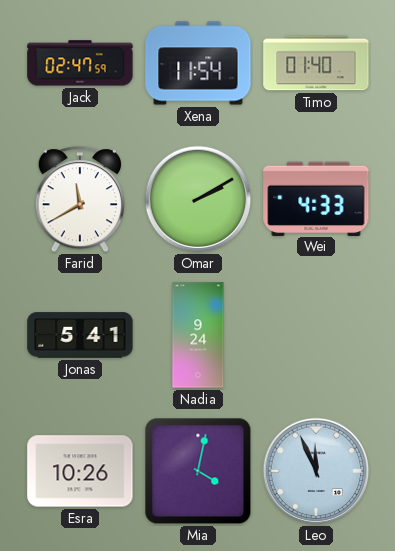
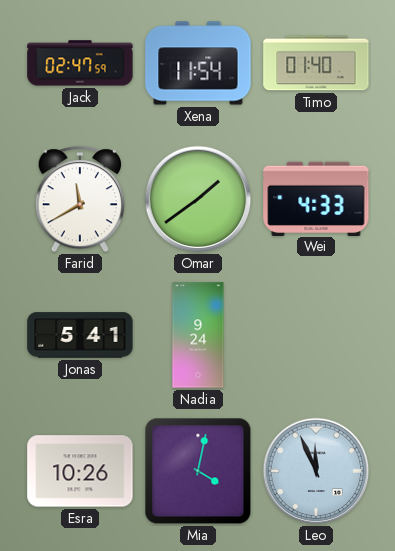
Omar: 2:10 -> 1:39
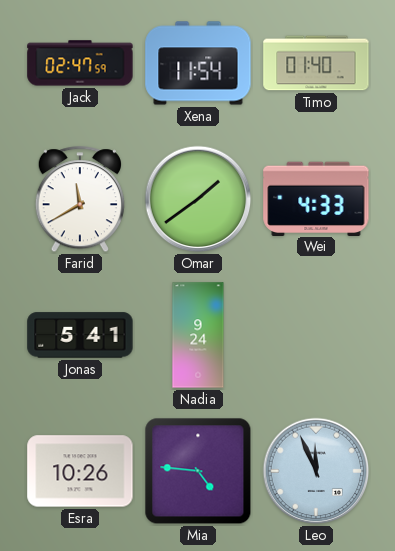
Mia: 4:02 -> 4:46
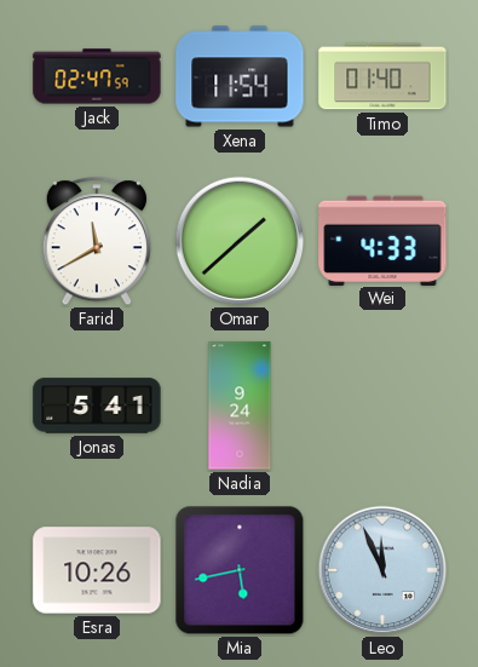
Omar: 1:39 -> 1:38
Mia: 4:46 -> 5:43
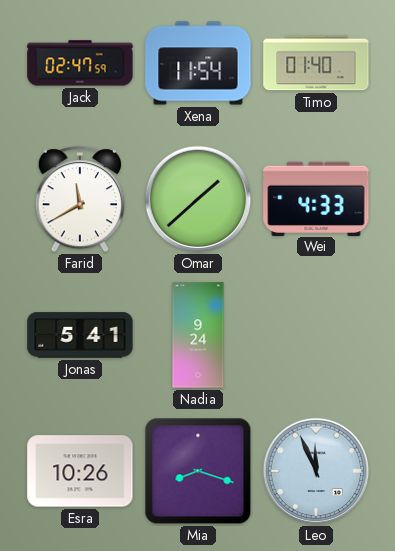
Mia: 5:43 -> 8:18
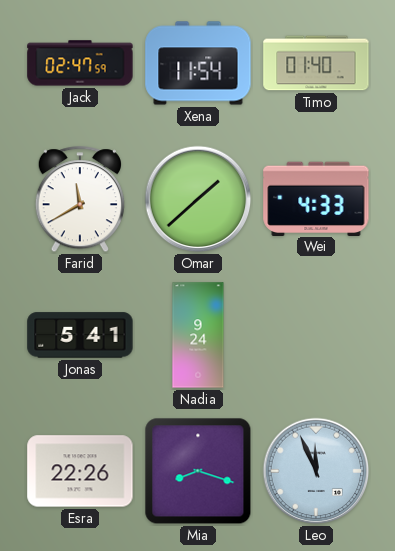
Esra: 10:26 -> 22:26
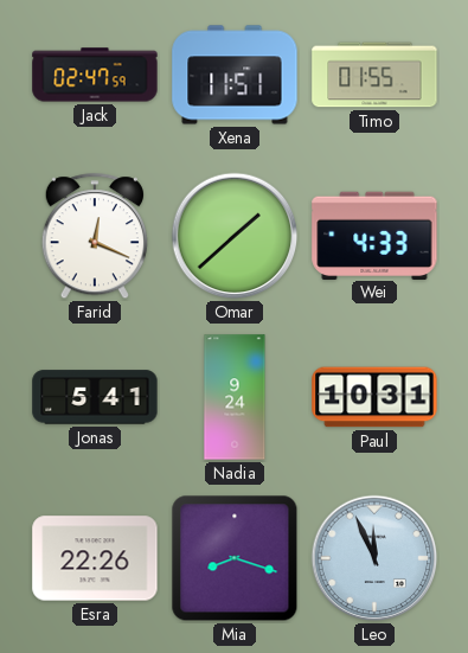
Xena: 11:54 -> 11:51
Timo: 01:40 -> 01:55
Farid: 11:40 -> 12:19
Paul: none -> 10:31
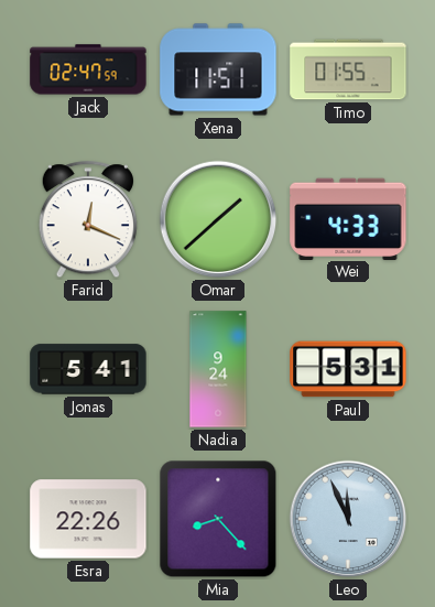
Paul: 10:31 -> 5:31
Mia: 8:18 -> 8:23
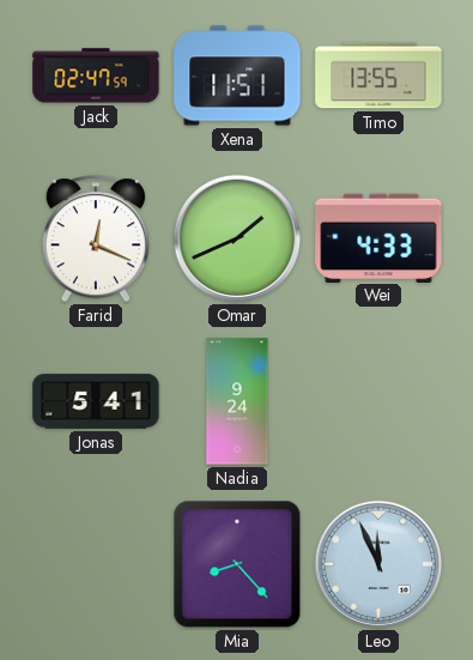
Timo: 01:55 -> 13:55
Omar: 1:38 -> 1:41
Paul: 5:31 -> none
Esra: 22:26 -> none
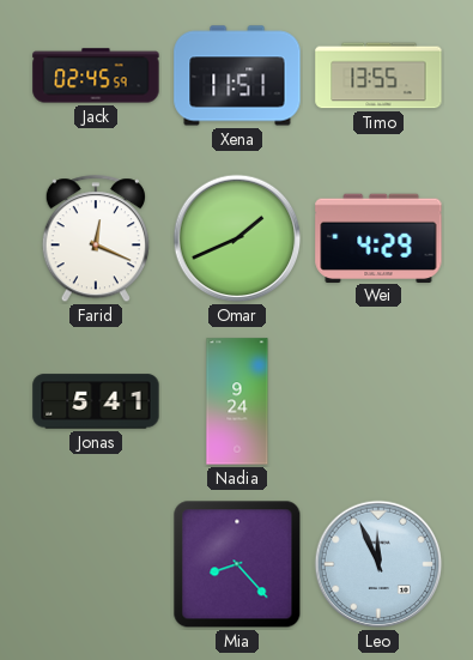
Jack: 02:47 -> 02:45
Wei: 4:33 -> 4:29
